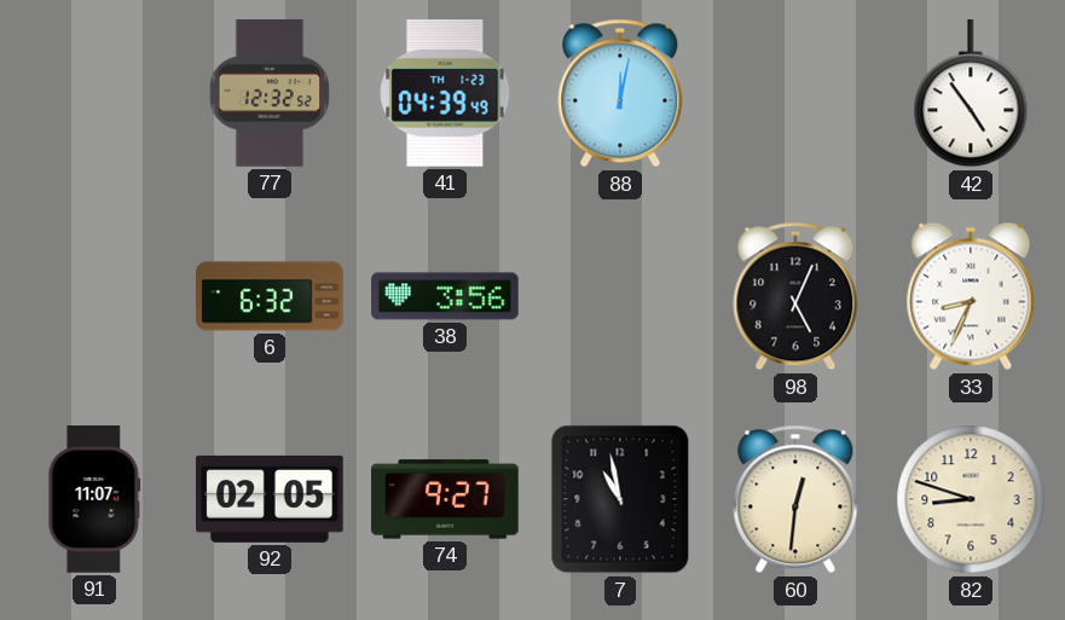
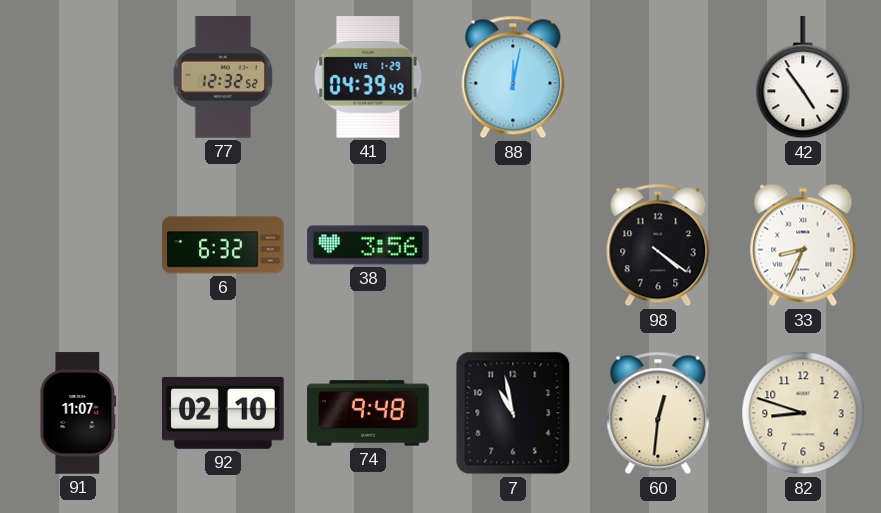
41 date: TH 1-23 -> WE 1-29
98: 5:04 -> 4:21
92: 02:05 -> 02:10
74: 9:27 -> 9:48
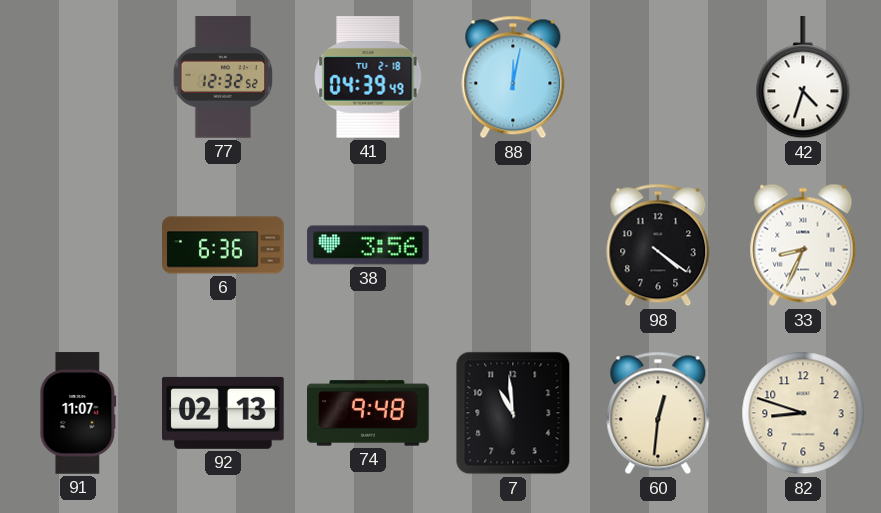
41 date: WE 1-29 -> TU 2-18
42: 4:54 -> 4:33
6: 6:32 -> 6:36
92: 02:10 -> 02:13
7: 10:58 -> 10:59
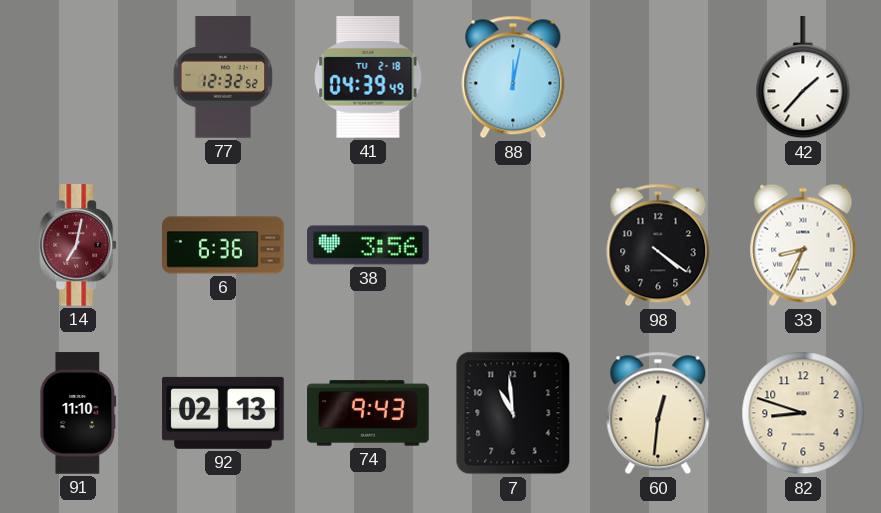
42: 4:33 -> 1:37
14: none -> 7:02
91: 11:07 -> 11:10
74: 9:48 -> 9:43
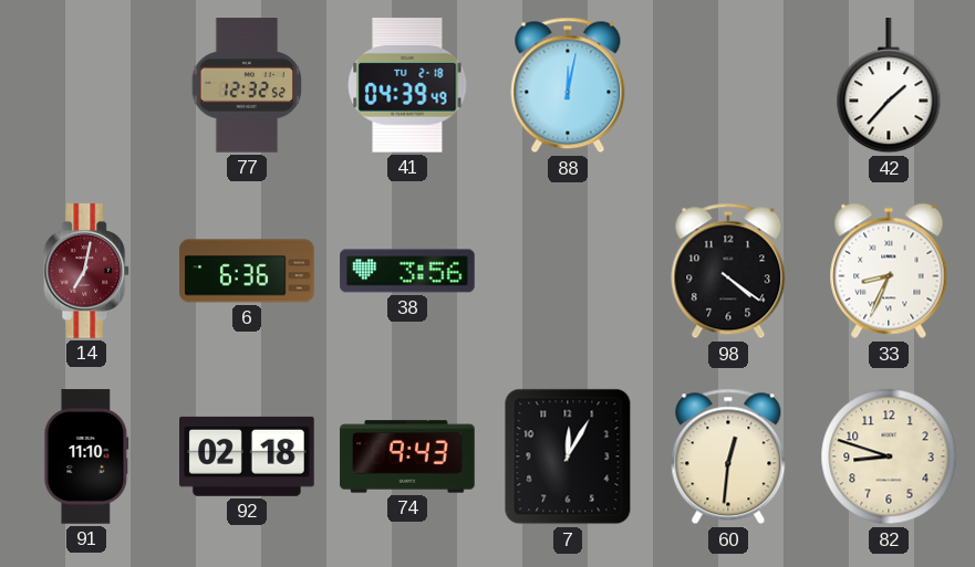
92: 02:13 -> 02:18
7: 10:59 -> 12:05
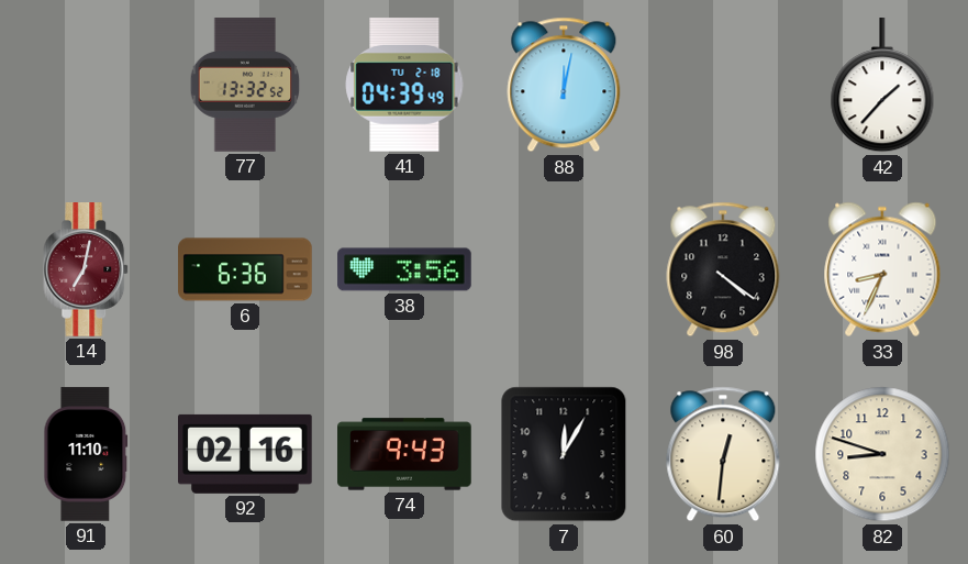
77: 12:32 -> 13:32
92: 02:18 -> 02:16
